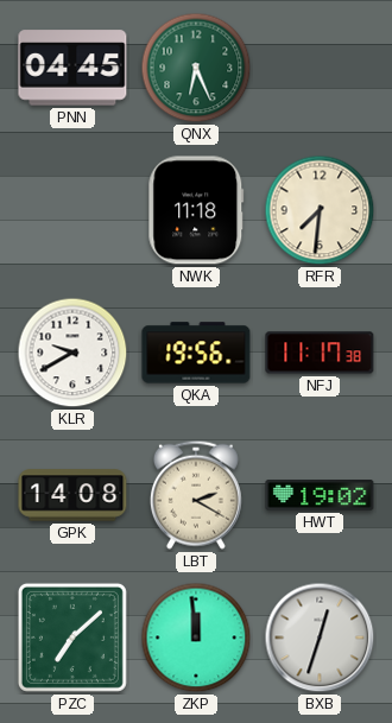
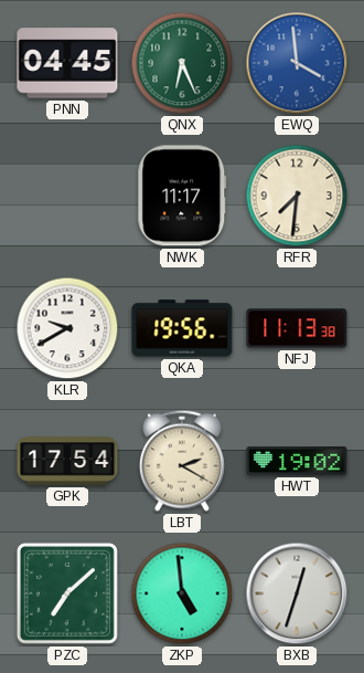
EWQ: none -> 3:59
NWK: 11:18 -> 11:17
NFJ: 11:17 -> 11:13
GPK: 14:08 -> 17:54
ZKP: 11:59 -> 4:59
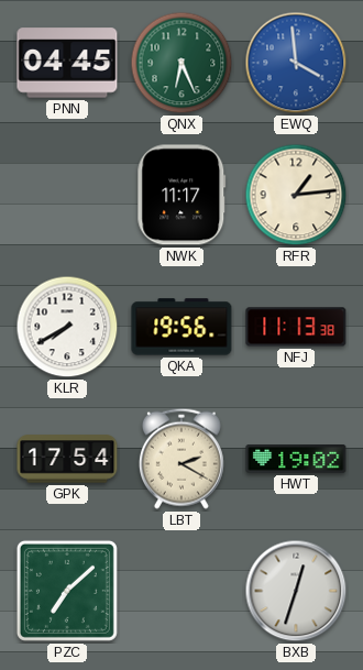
RFR: 7:31 -> 1:14
KLR: 9:40 -> 7:40
ZKP: 4:59 -> none
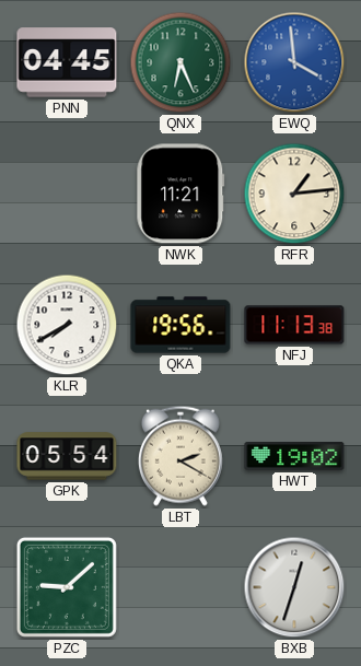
NWK: 11:17 -> 11:21
GPK: 17:54 -> 05:54
PZC: 7:08 -> 9:08
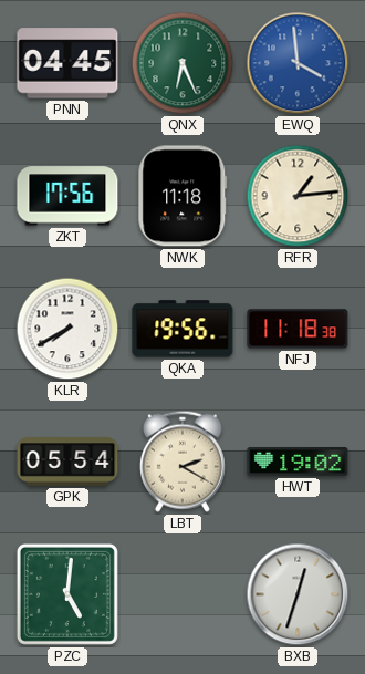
ZKT: none -> 17:56
NWK: 11:21 -> 11:18
NFJ: 11:13 -> 11:18
PZC: 9:08 -> 5:01
